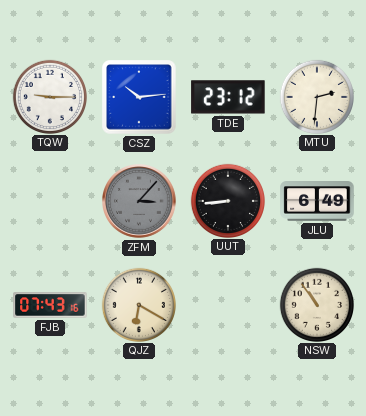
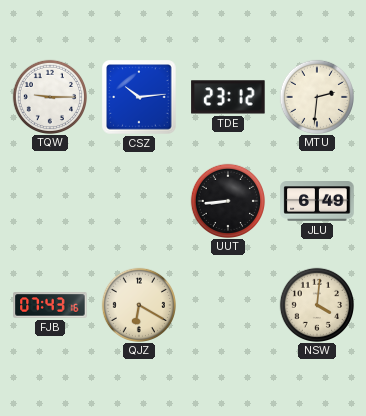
ZFM: 3:07 -> none
NSW: 10:54 -> 4:01
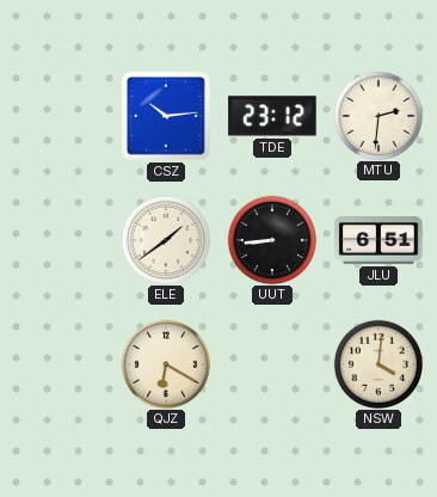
TQW: 9:15 -> none
ELE: none -> 1:39
JLU: 6:49 -> 6:51
FJB: 07:43 -> none
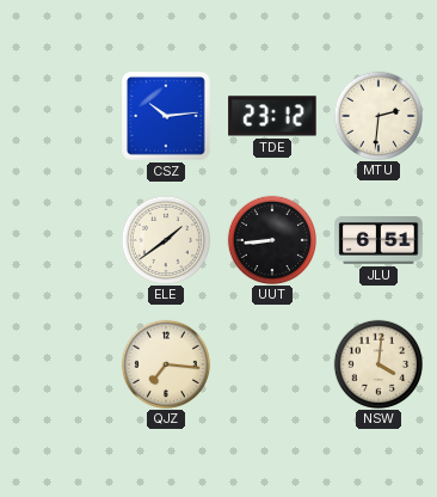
QJZ: 6:20 -> 7:16
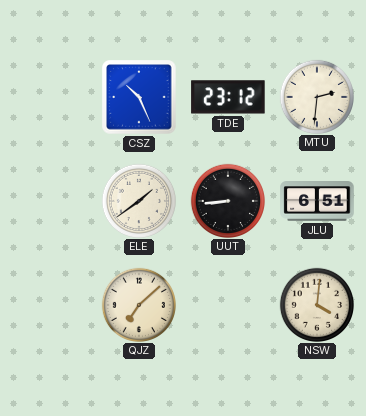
CSZ: 10:14 -> 10:26
QJZ: 7:16 -> 7:08
